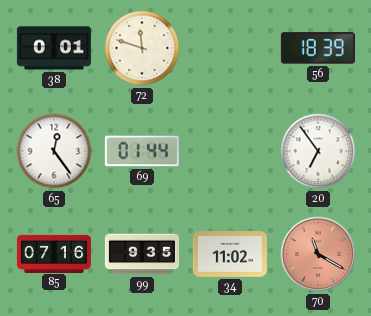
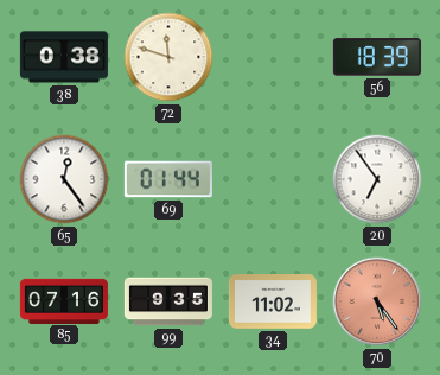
38: 0:01 -> 0:38
70: 11:20 -> 5:24
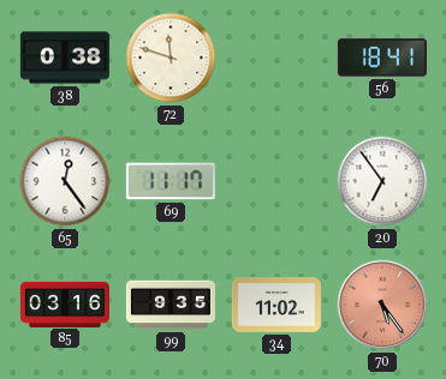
56: 18:39 -> 18:41
69: 01:44 -> 11:17
85: 07:16 -> 03:16
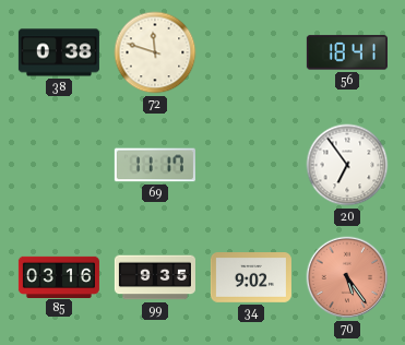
65: 12:24 -> none
34: 11:02 -> 9:02
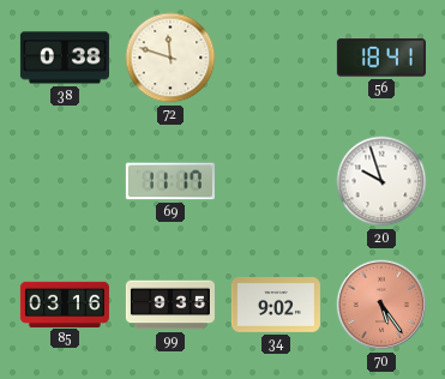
20: 6:54 -> 9:57
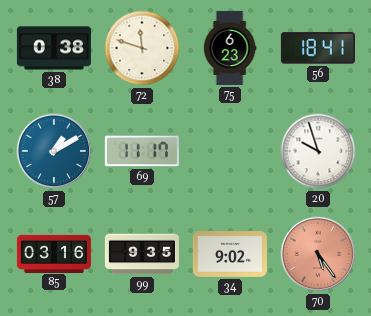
75: none -> 6:23
57: none -> 1:10
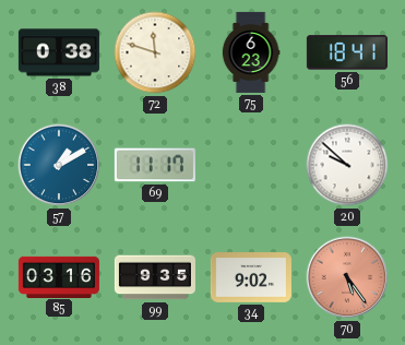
20: 9:57 -> 9:52
